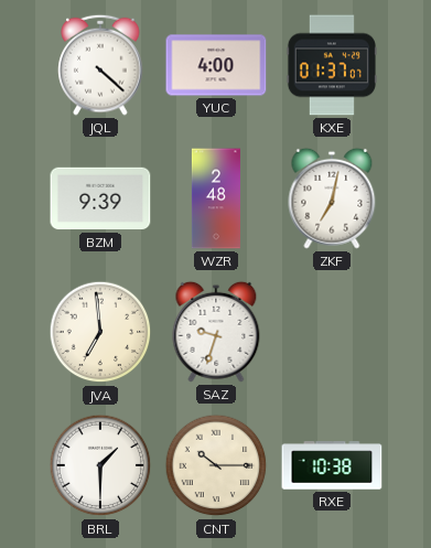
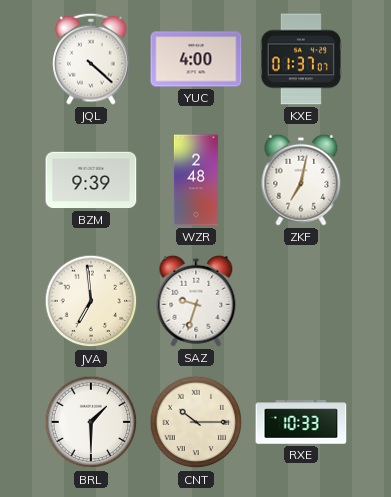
RXE: 10:38 -> 10:33
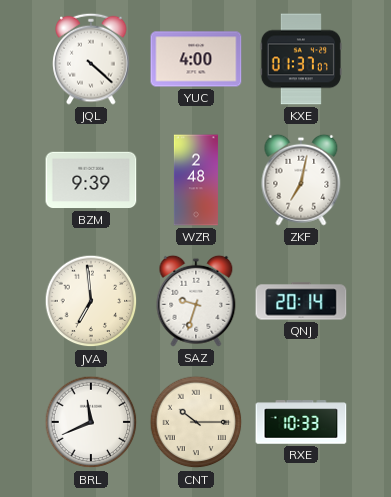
QNJ: none -> 20:14
BRL: 1:30 -> 11:41
